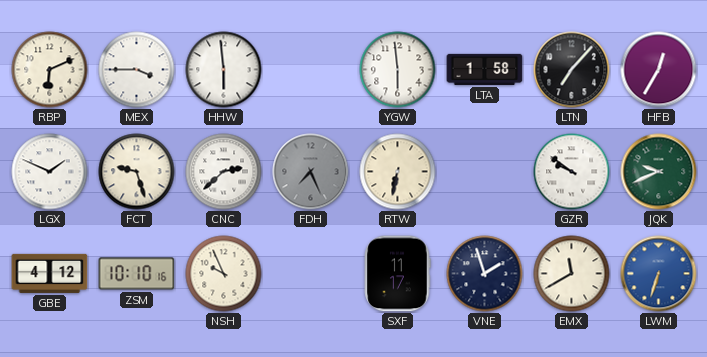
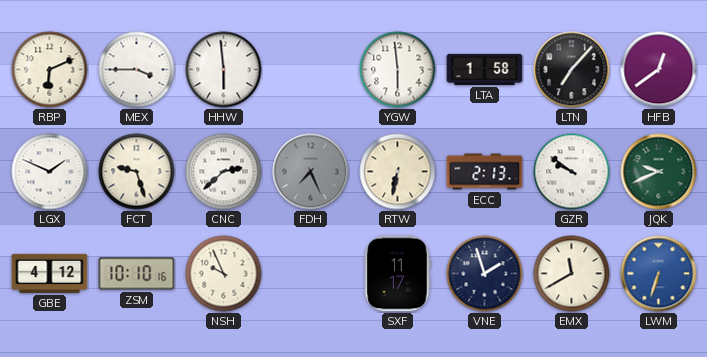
HFB: 12:35 -> 12:39
ECC: none -> 2:13
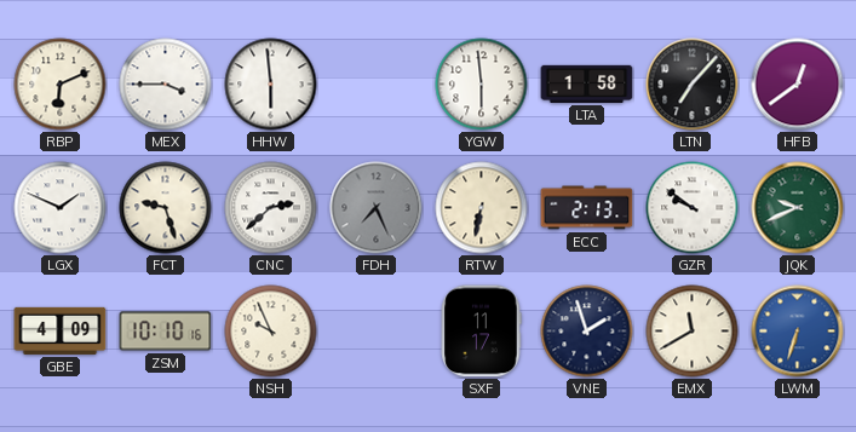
GBE: 4:12 -> 4:09
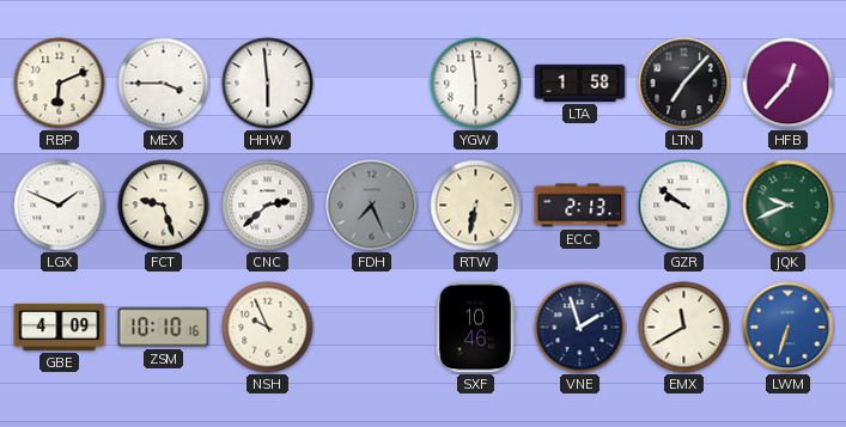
HFB: 12:39 -> 12:37
SXF: 11:17 -> 10:46
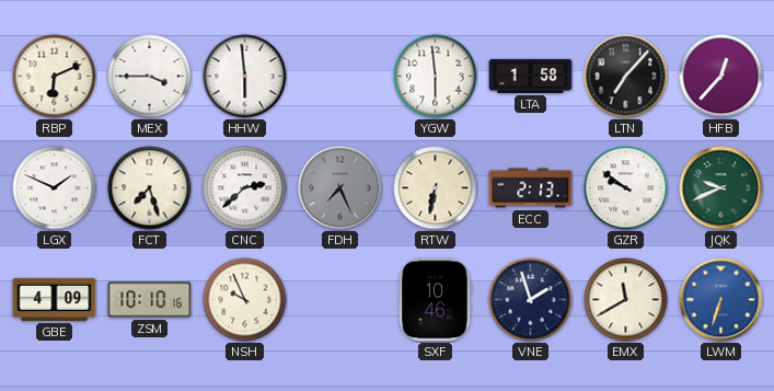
FCT: 9:27 -> 7:27
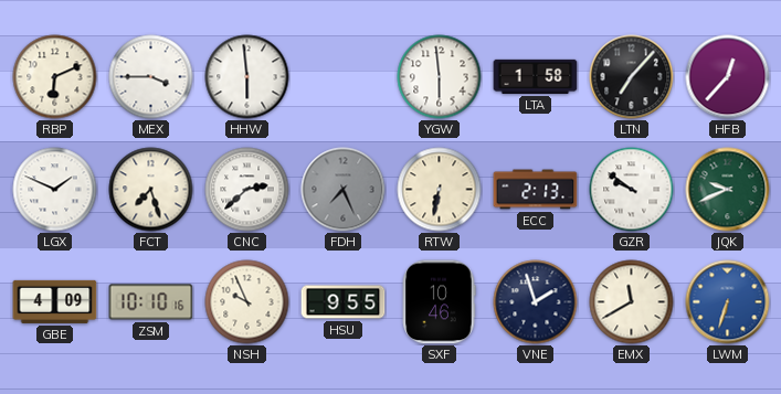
HSU: none -> 9:55
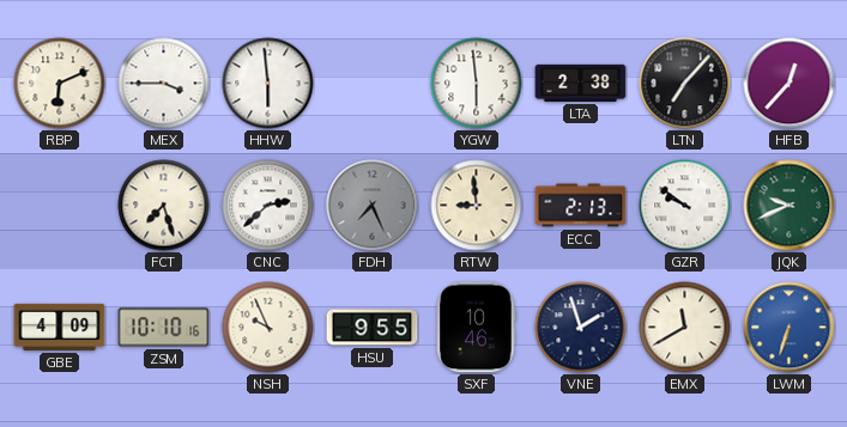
LTA: 1:58 -> 2:38
LGX: 1:49 -> none
RTW: 6:32 -> 8:59
